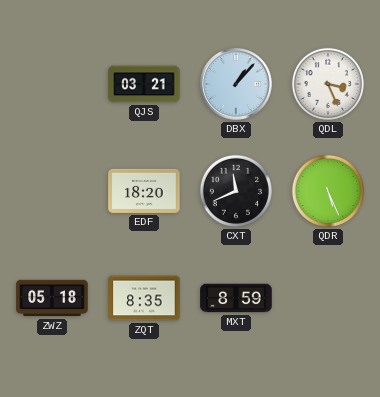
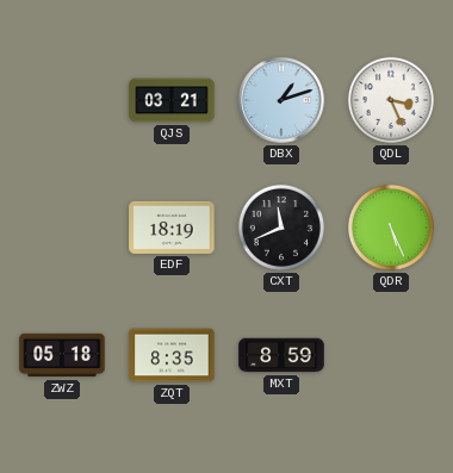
DBX: 1:07 -> 1:12
EDF: 18:20 -> 18:19
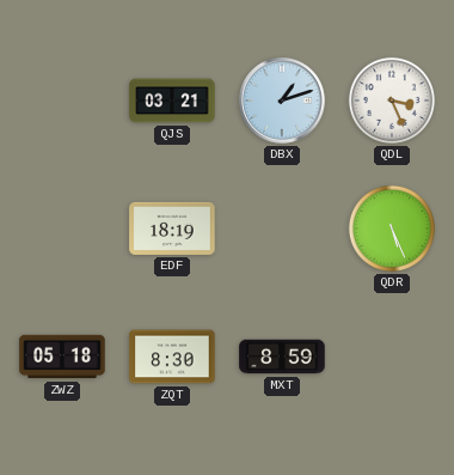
CXT: 11:41 -> none
ZQT: 8:35 -> 8:30
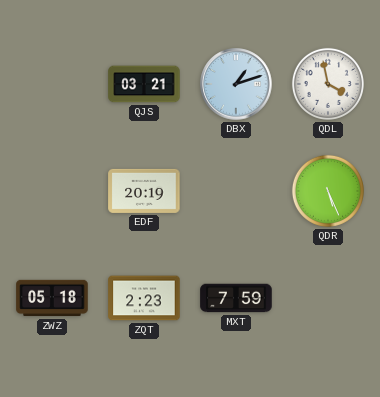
QDL: 3:26 -> 3:58
EDF: 18:19 -> 20:19
ZQT: 8:30 -> 2:23
MXT: 8:59 -> 7:59
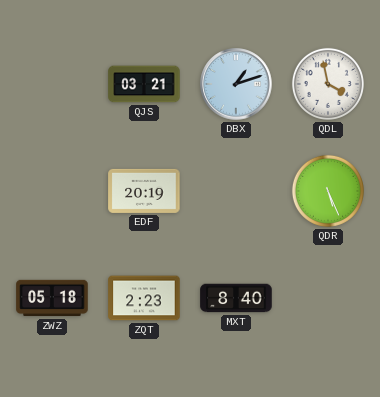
MXT: 7:59 -> 8:40
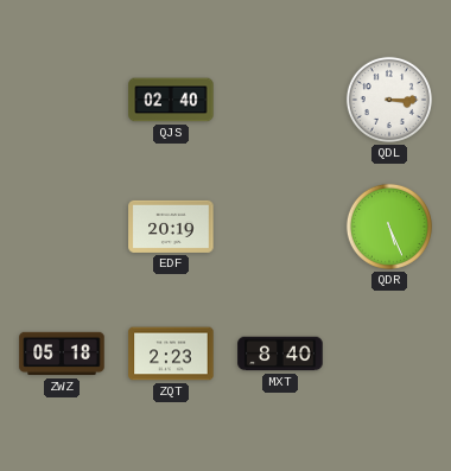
QJS: 03:21 -> 02:40
DBX: 1:12 -> none
QDL: 3:58 -> 3:15
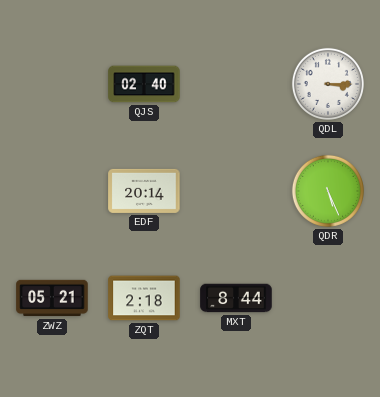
EDF: 20:19 -> 20:14
ZWZ: 05:18 -> 05:21
ZQT: 2:23 -> 2:18
MXT: 8:40 -> 8:44
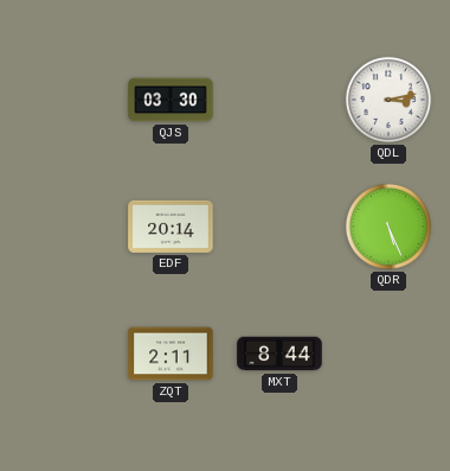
QJS: 02:40 -> 03:30
QDL: 3:15 -> 3:13
ZWZ: 05:21 -> none
ZQT: 2:18 -> 2:11
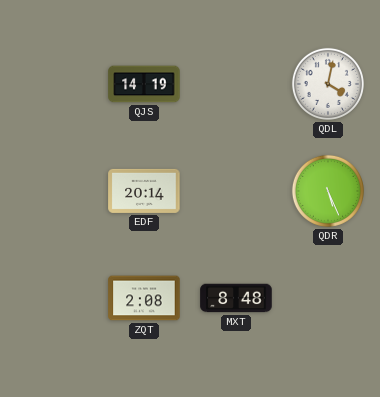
QJS: 03:30 -> 14:19
QDL: 3:13 -> 4:02
ZQT: 2:11 -> 2:08
MXT: 8:44 -> 8:48
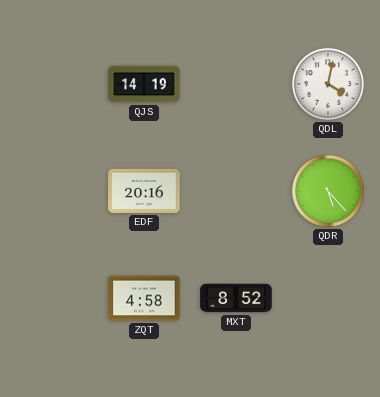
EDF: 20:14 -> 20:16
QDR: 5:26 -> 5:23
ZQT: 2:08 -> 4:58
MXT: 8:48 -> 8:52
